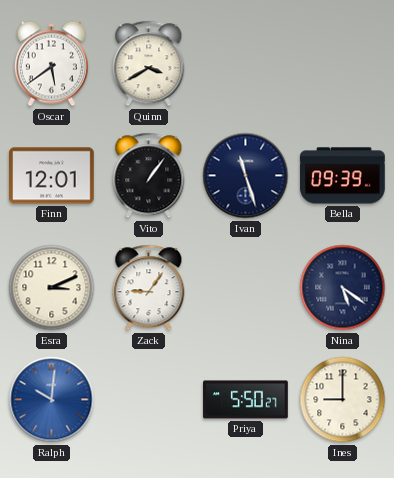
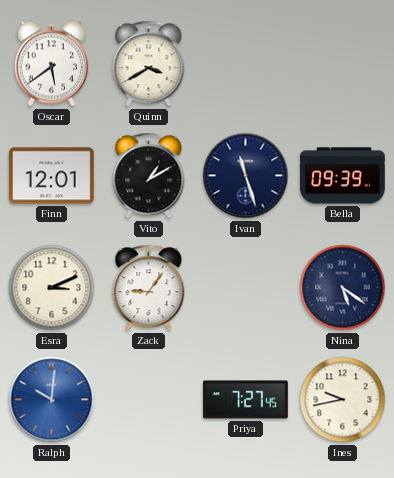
Vito: 1:06 -> 1:10
Priya: 5:50 -> 7:27
Ines: 9:00 -> 9:43
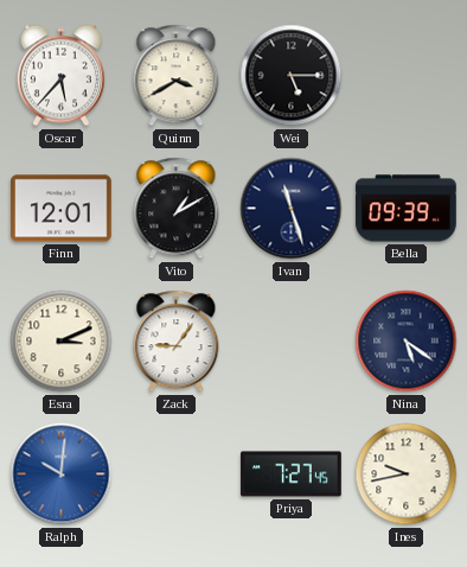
Oscar: 5:39 -> 5:37
Wei: none -> 5:15
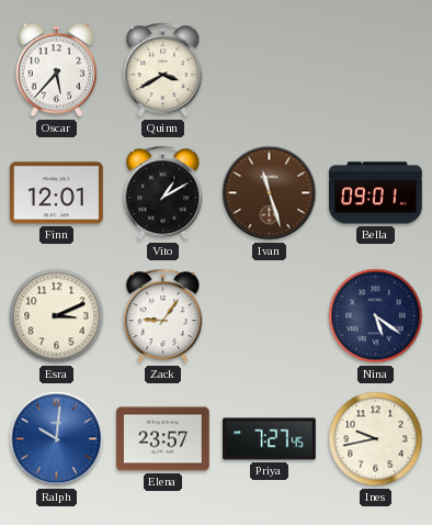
Wei: 5:15 -> none
Ivan dial: navy -> brown
Bella: 09:39 -> 09:01
Elena: none -> 23:57
